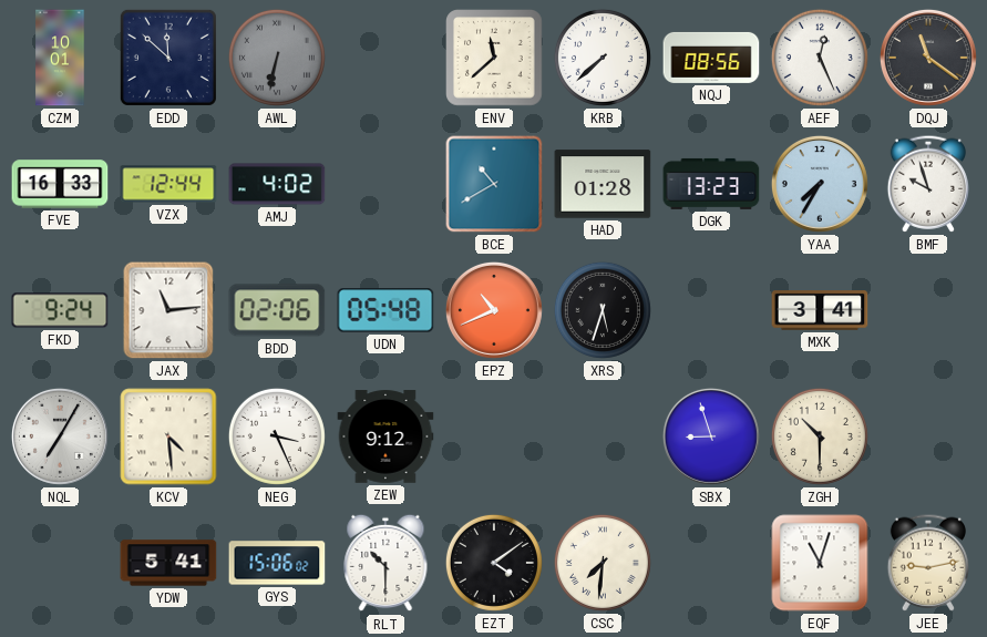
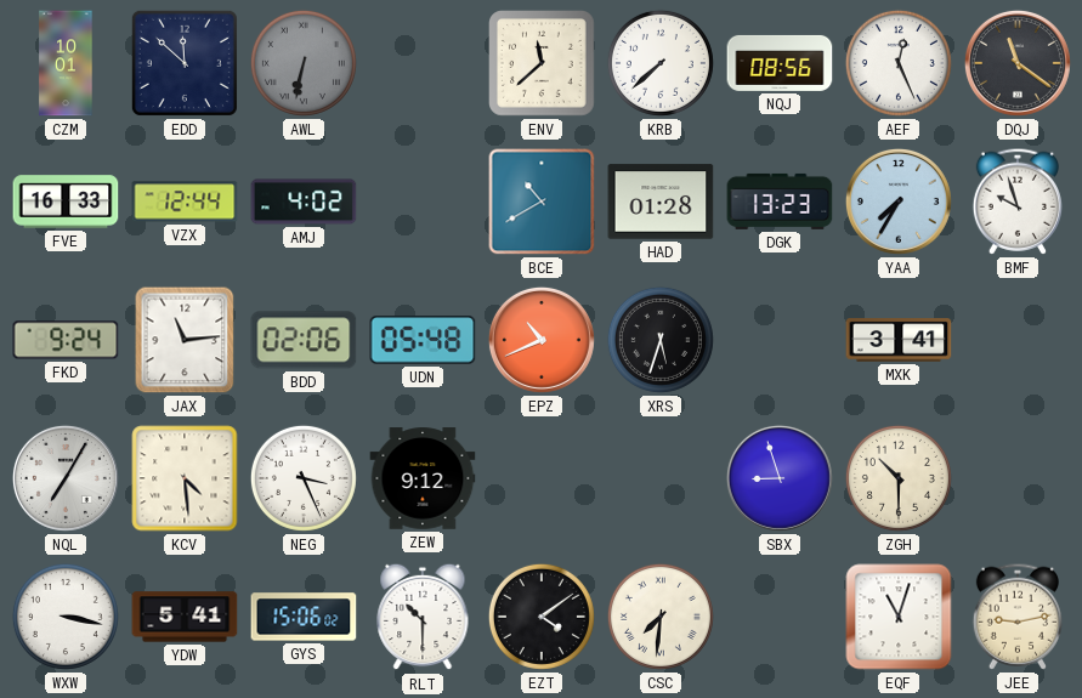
WXW: none -> 3:17
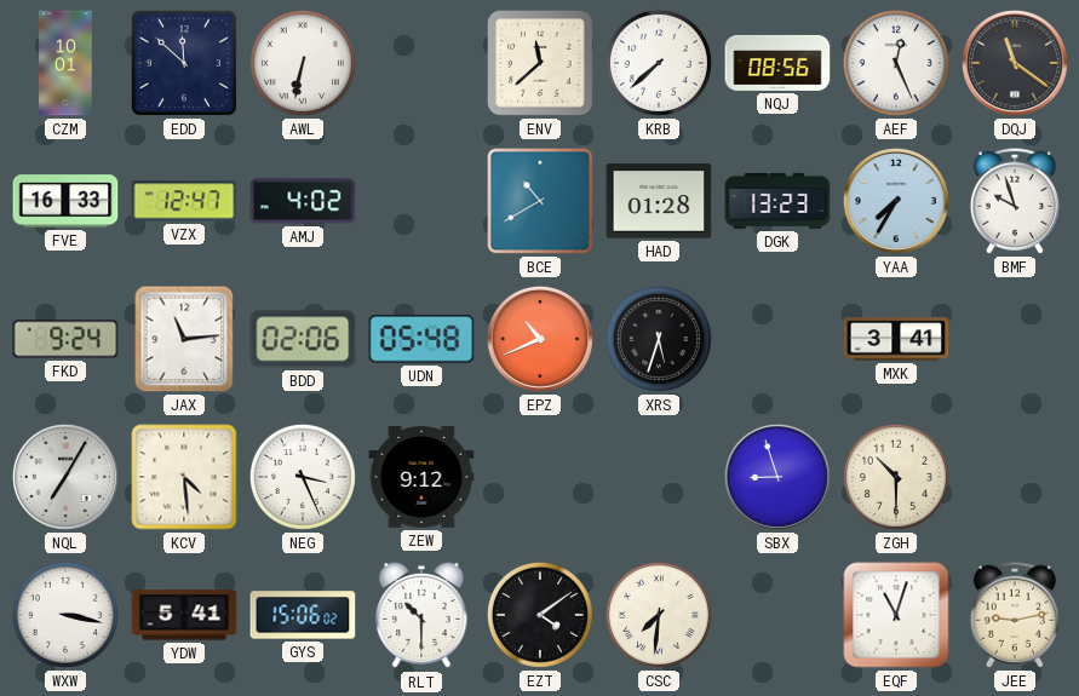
AWL dial: grey -> white
VZX: 12:44 -> 12:47
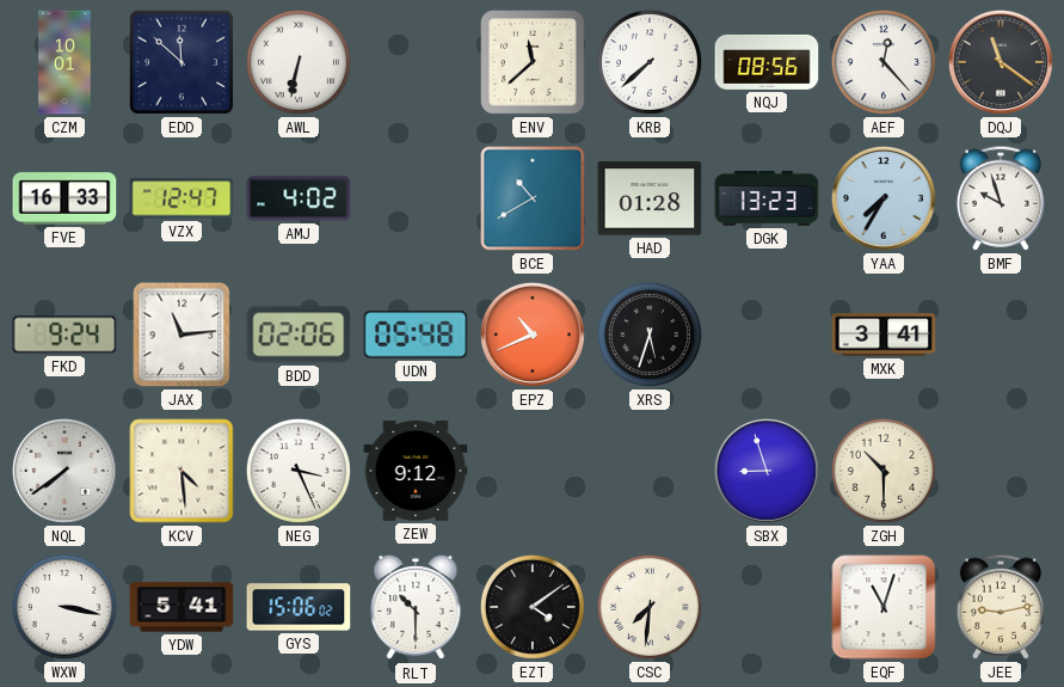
AEF: 12:26 -> 12:23
NQL: 7:05 -> 7:39
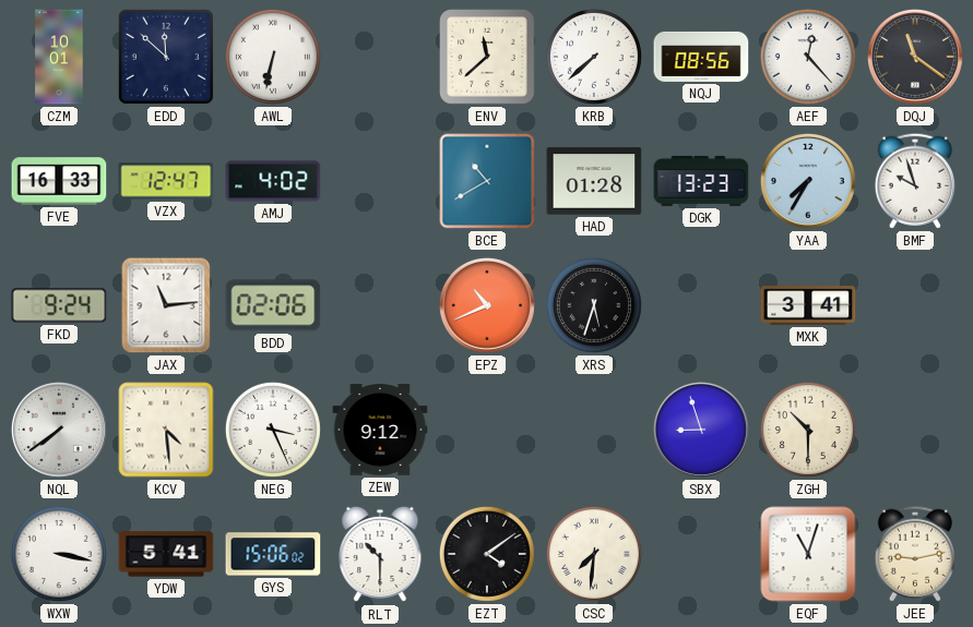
UDN: 05:48 -> none
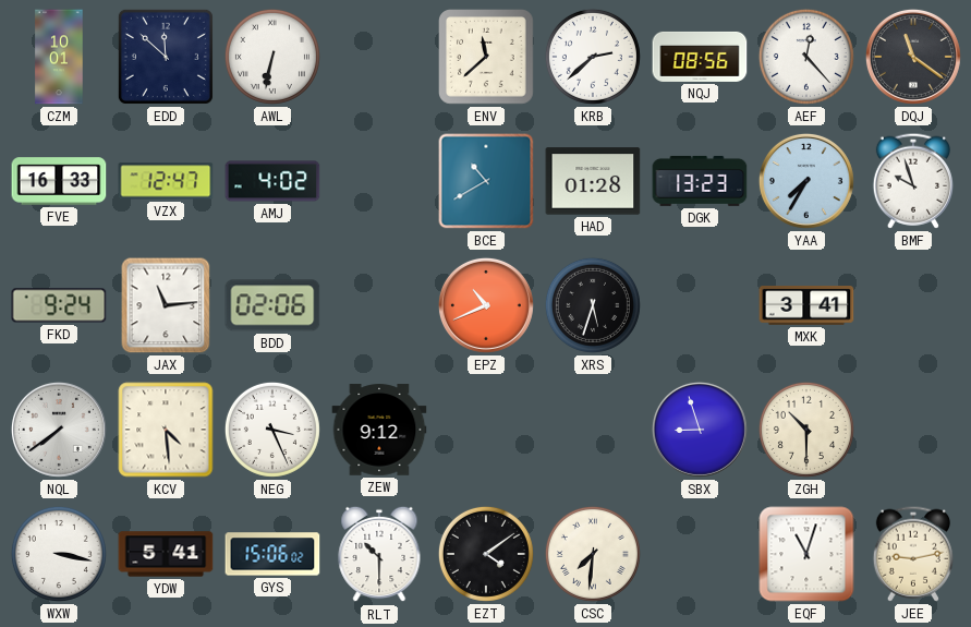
KRB: 7:38 -> 2:38
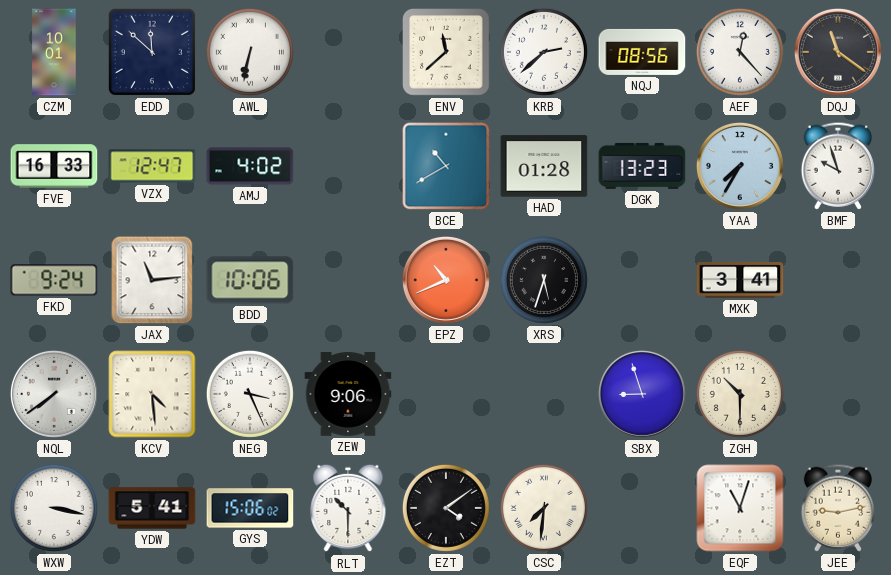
BDD: 02:06 -> 10:06
ZEW: 9:12 -> 9:06
